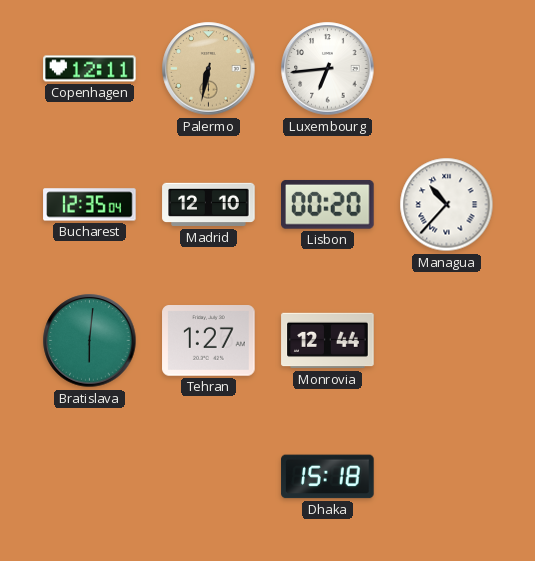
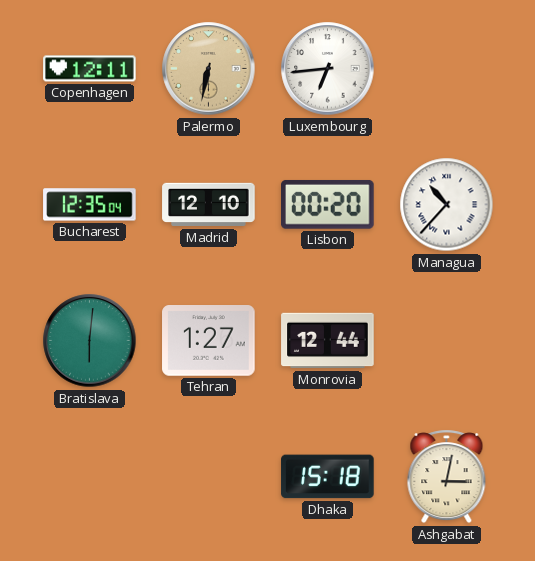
Ashgabat: none -> 3:02
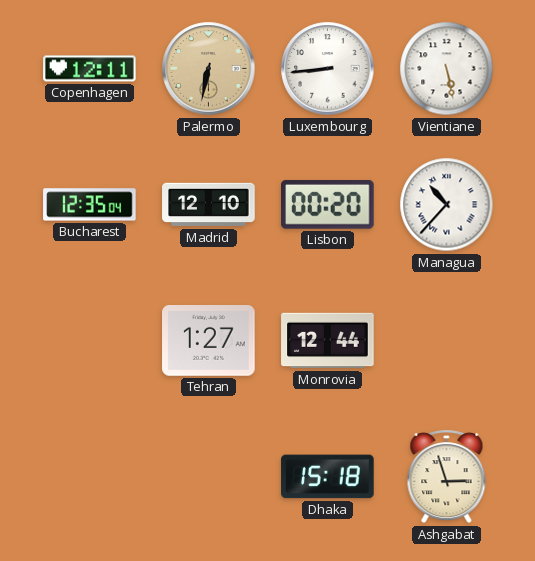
Luxembourg: 6:44 -> 8:44
Vientiane: none -> 5:28
Bratislava: 6:01 -> none
Ashgabat: 3:02 -> 2:57
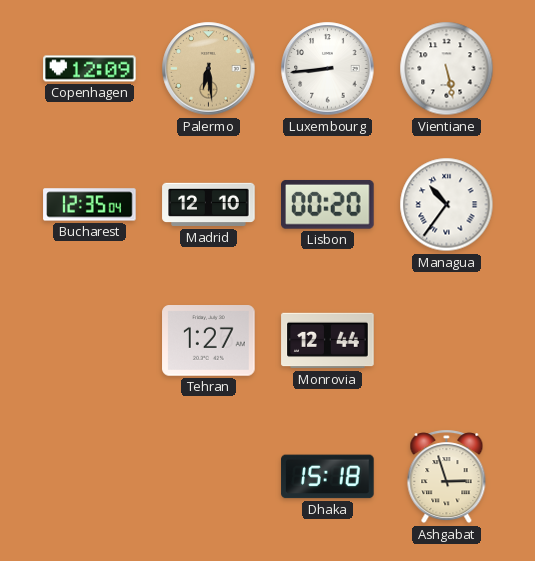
Copenhagen: 12:11 -> 12:09
Palermo: 6:32 -> 6:29
Managua: 10:37 -> 10:36
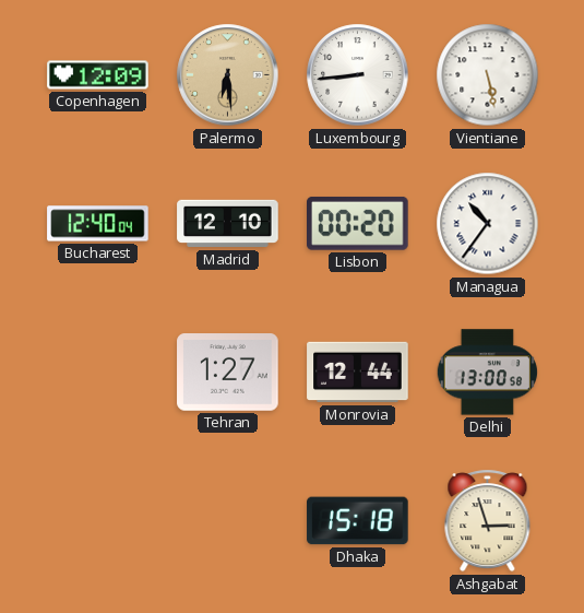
Bucharest: 12:35 -> 12:40
Delhi: none -> 13:00
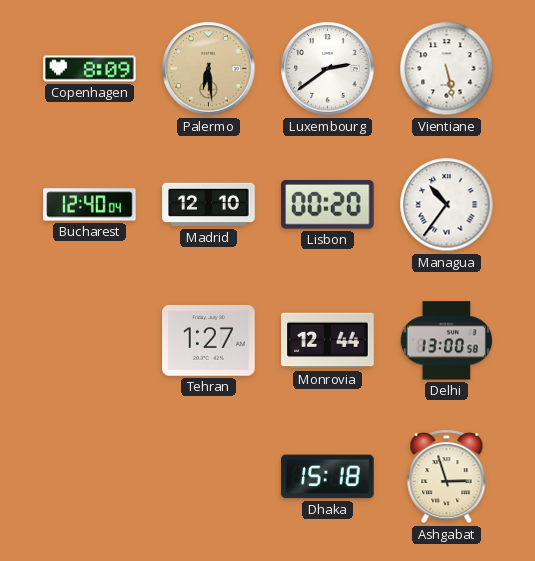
Copenhagen: 12:09 -> 8:09
Luxembourg: 8:44 -> 2:39
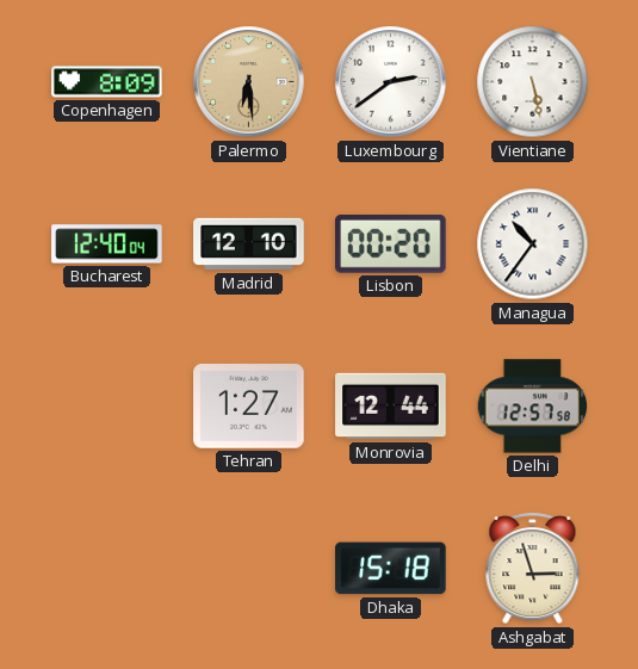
Delhi: 13:00 -> 12:57
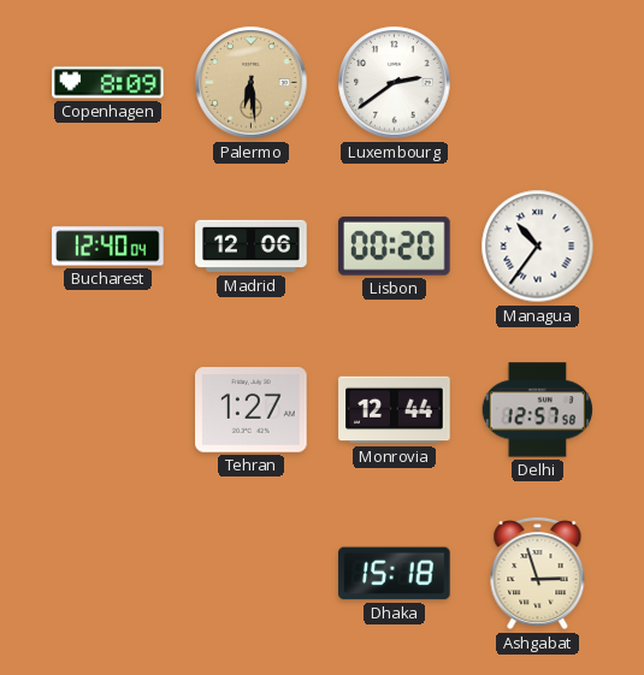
Vientiane: 5:28 -> none
Madrid: 12:10 -> 12:06
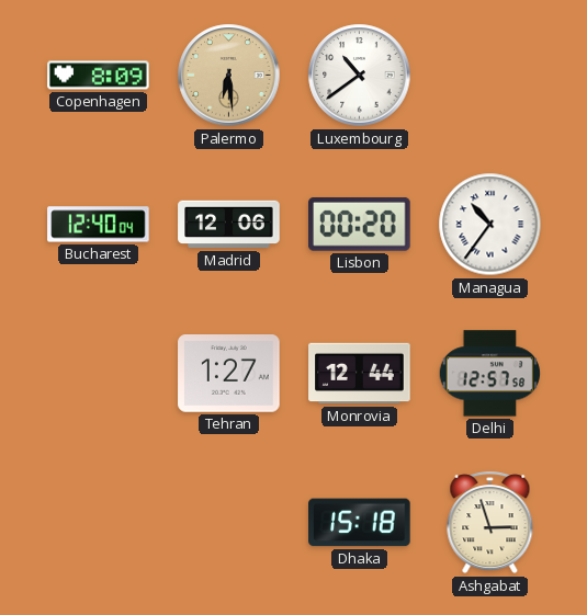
Luxembourg: 2:39 -> 10:39
